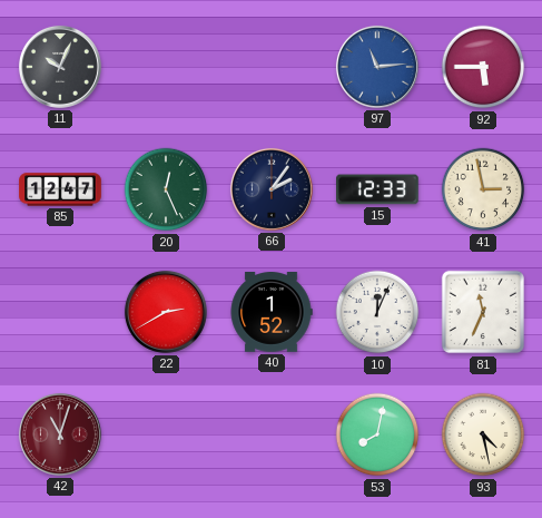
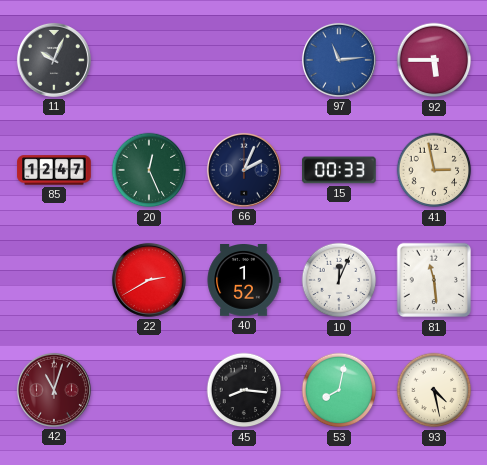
66: 2:06 -> 2:04
15: 12:33 -> 00:33
81: 11:34 -> 11:29
45: none -> 8:16
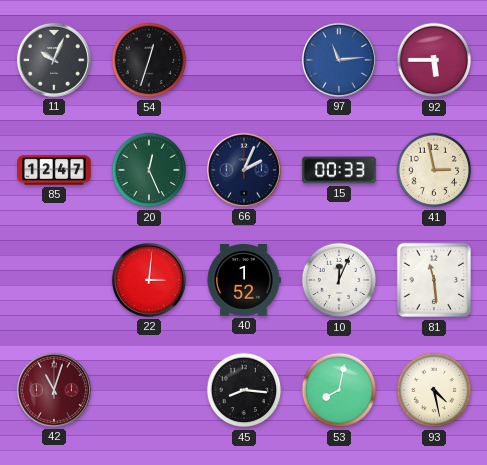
54: none -> 12:33
22: 2:40 -> 3:01
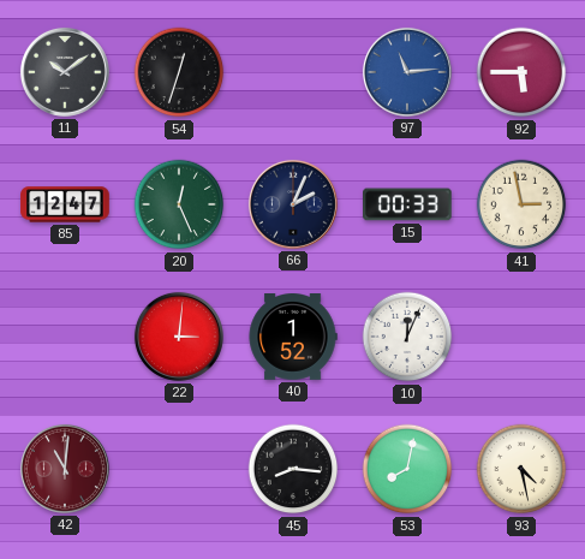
11: 10:04 -> 10:09
81: 11:29 -> none
42: 11:03 -> 11:01
